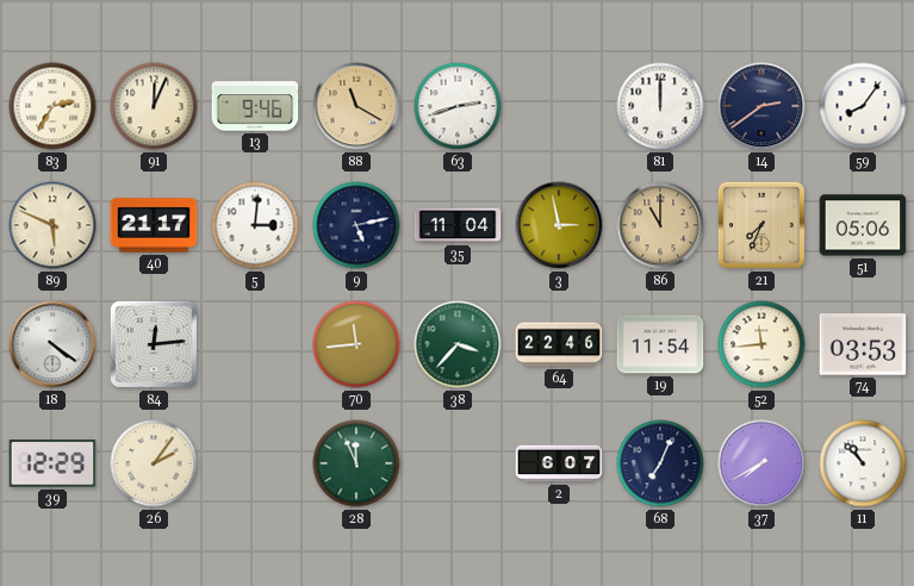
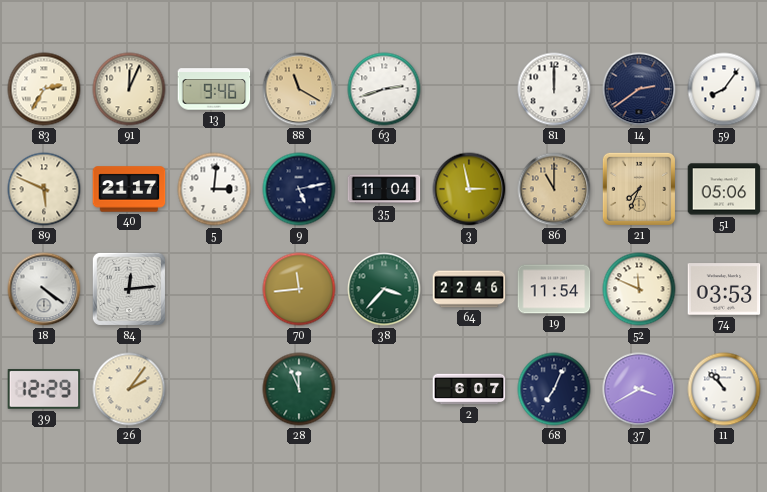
52: 11:44 -> 11:49
37: 7:40 -> 3:40
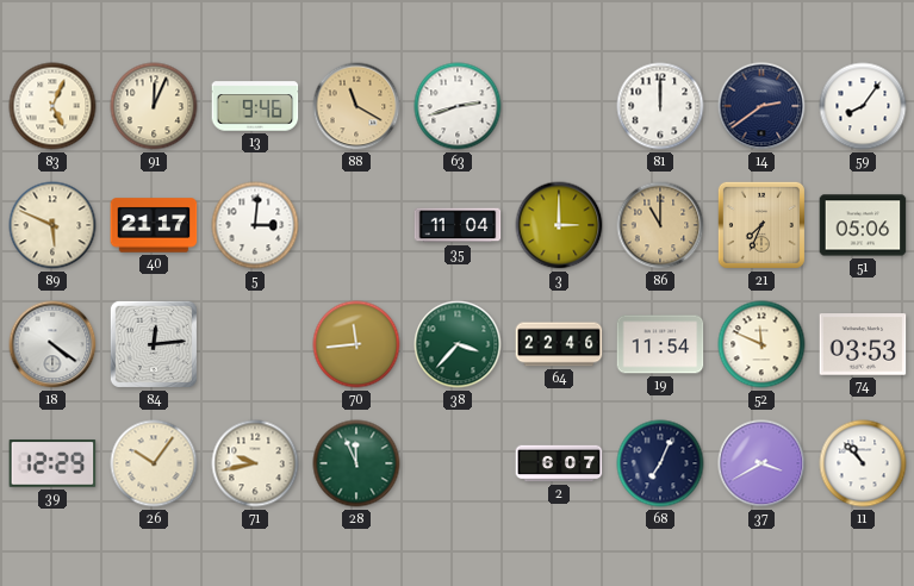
83: 2:35 -> 5:04
9: 5:13 -> none
3: 2:58 -> 3:00
26: 2:06 -> 10:06
71: none -> 9:43
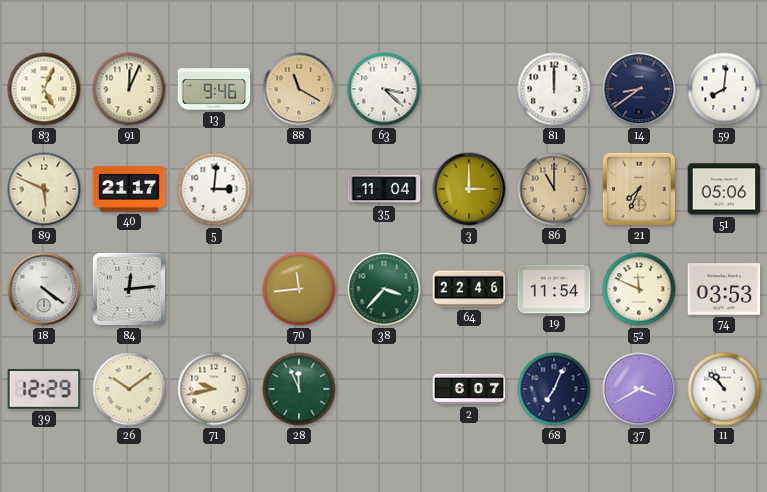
63: 2:42 -> 3:22
14: 2:39 -> 8:39
59: 8:06 -> 8:01
26: 10:06 -> 10:09
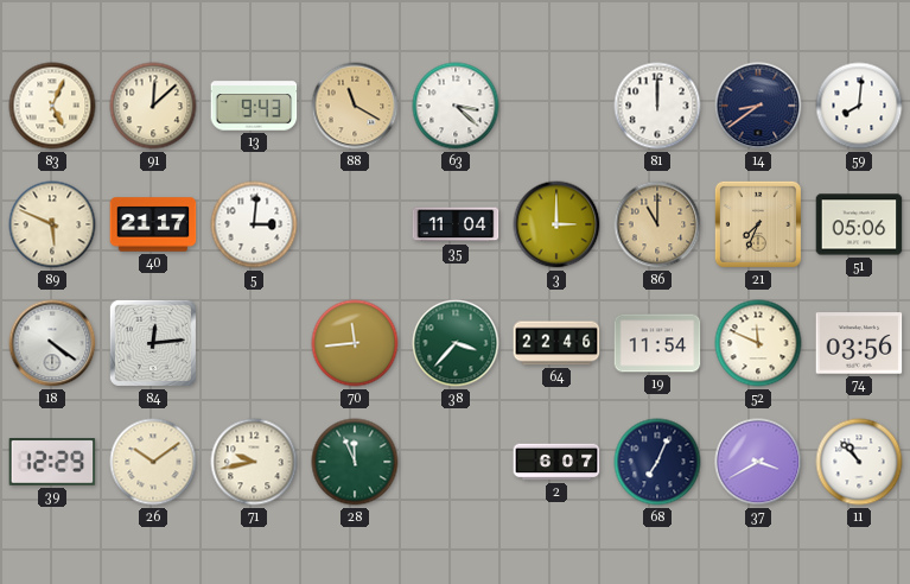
91: 12:04 -> 12:08
13: 9:46 -> 9:43
74: 03:53 -> 03:56
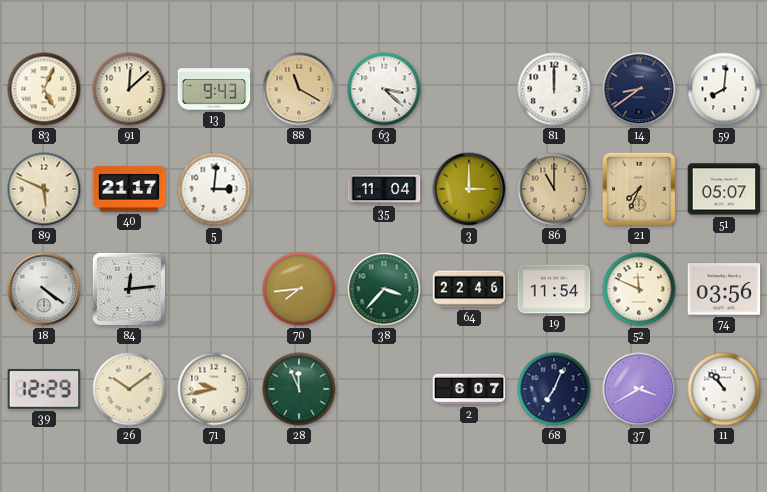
51: 05:06 -> 05:07
70: 11:44 -> 7:44
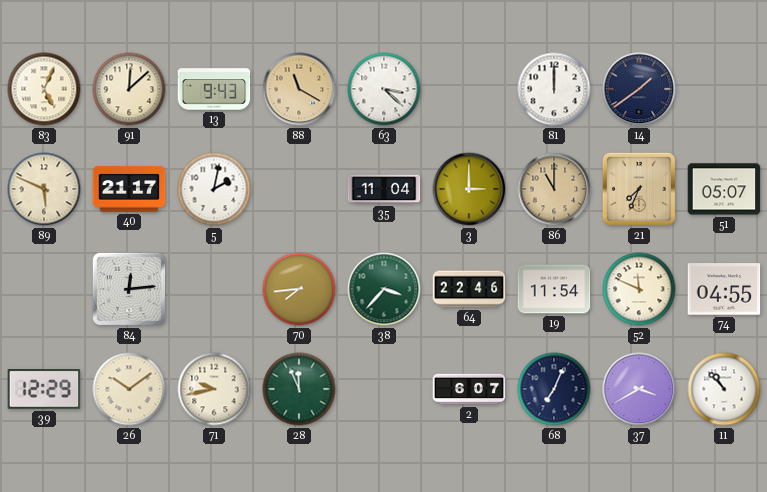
14: 8:39 -> 1:39
59: 8:01 -> none
5: 3:01 -> 2:02
18: 4:21 -> none
74: 03:56 -> 04:55
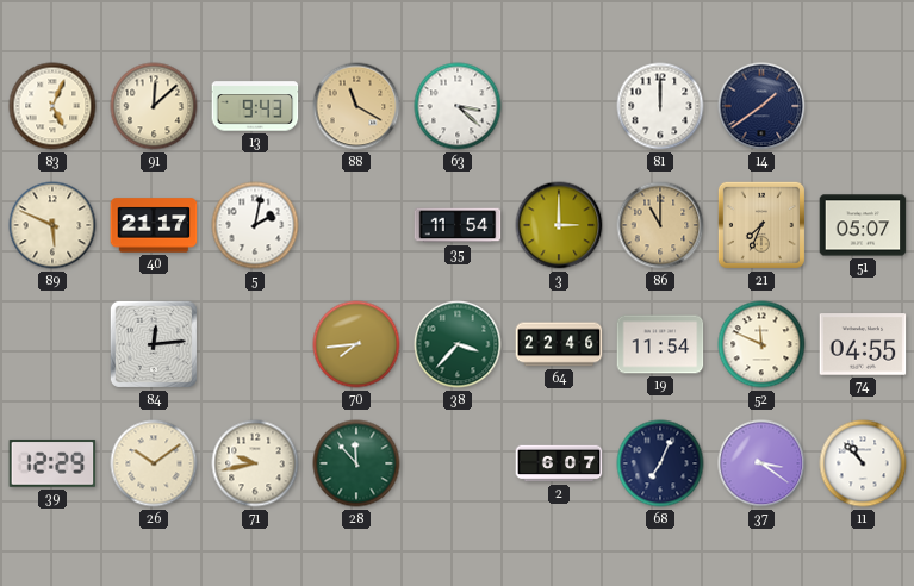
35: 11:04 -> 11:54
28: 11:56 -> 11:53
37: 3:40 -> 3:21
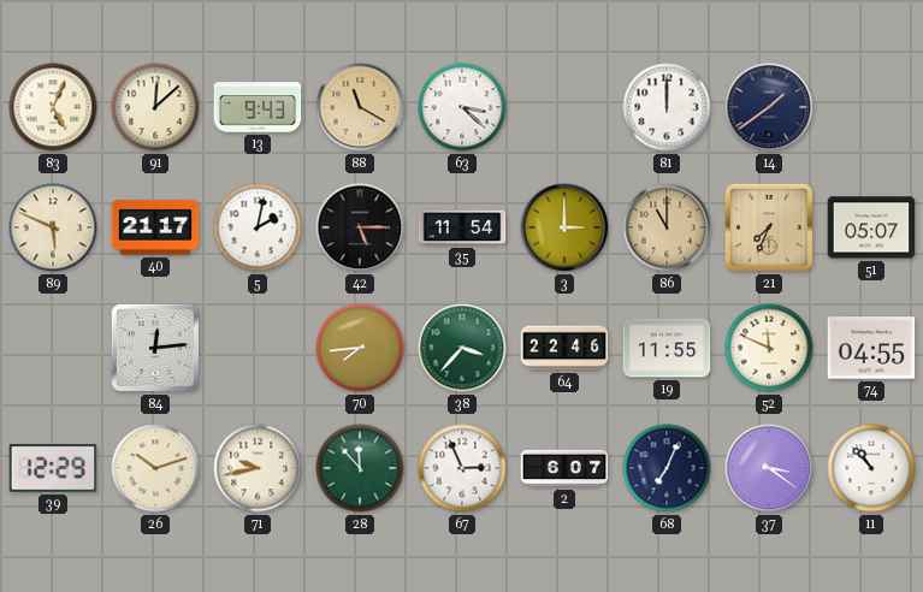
42: none -> 5:15
19: 11:54 -> 11:55
26: 10:09 -> 10:12
67: none -> 2:56
